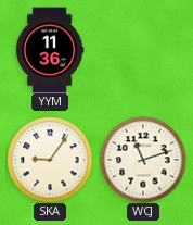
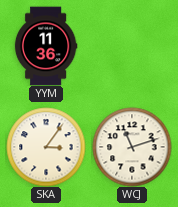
SKA: 9:06 -> 3:06
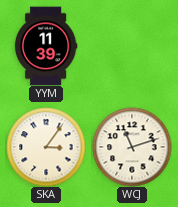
YYM: 11:36 -> 11:39
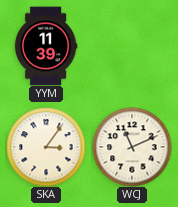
WCJ: 11:12 -> 11:11
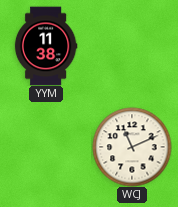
YYM: 11:39 -> 11:38
SKA: 3:06 -> none
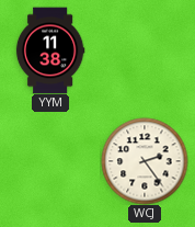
WCJ: 11:11 -> 2:24
